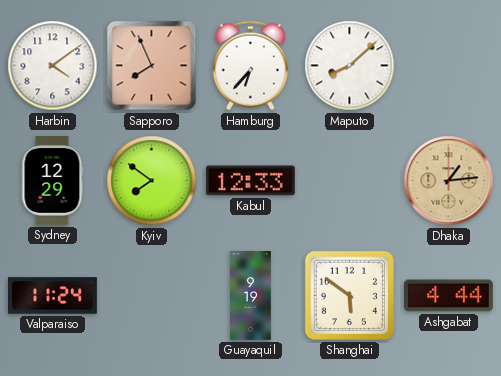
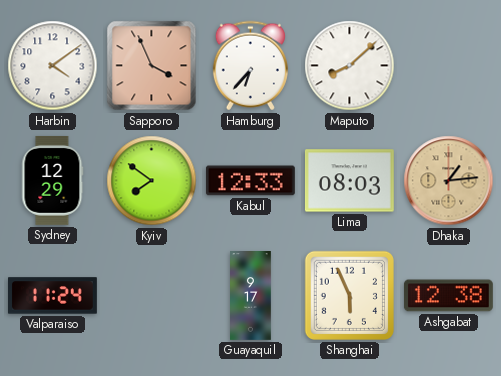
Sapporo: 7:56 -> 3:56
Lima: none -> 08:03
Guayaquil: 9:19 -> 9:17
Shanghai: 5:51 -> 5:56
Ashgabat: 4:44 -> 12:38
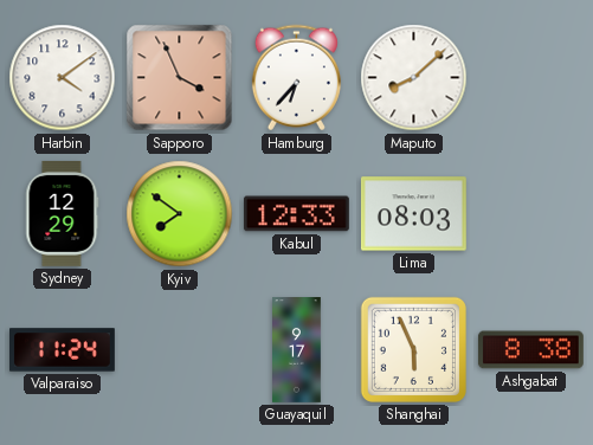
Dhaka: 1:14 -> none
Ashgabat: 12:38 -> 8:38
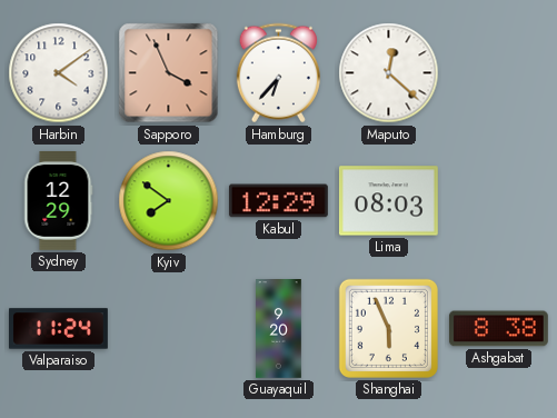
Maputo: 8:08 -> 12:22
Kabul: 12:33 -> 12:29
Guayaquil: 9:17 -> 9:20
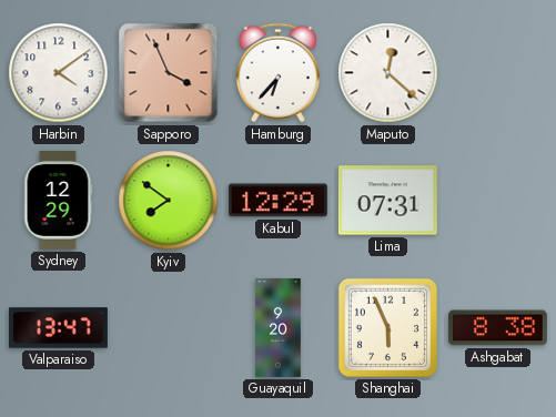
Lima: 08:03 -> 07:31
Valparaiso: 11:24 -> 13:47
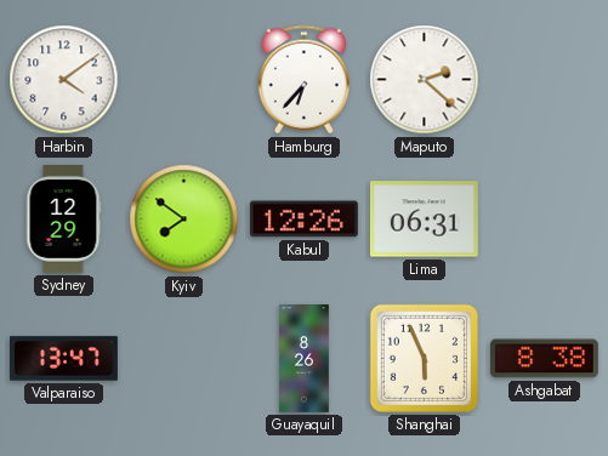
Sapporo: 3:56 -> none
Maputo: 12:22 -> 2:22
Kabul: 12:29 -> 12:26
Lima: 07:31 -> 06:31
Guayaquil: 9:20 -> 8:26
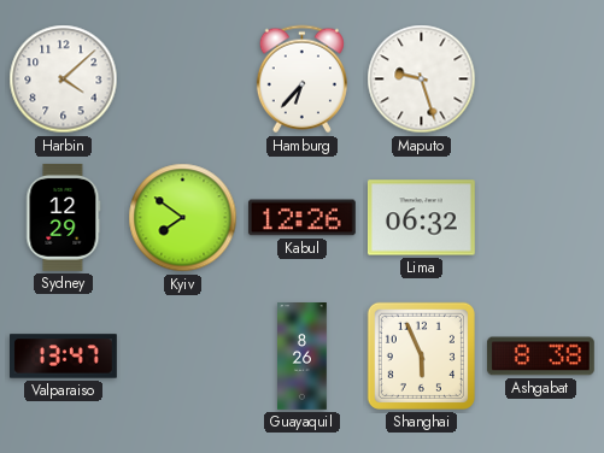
Harbin: 4:09 -> 4:08
Maputo: 2:22 -> 9:27
Lima: 06:31 -> 06:32
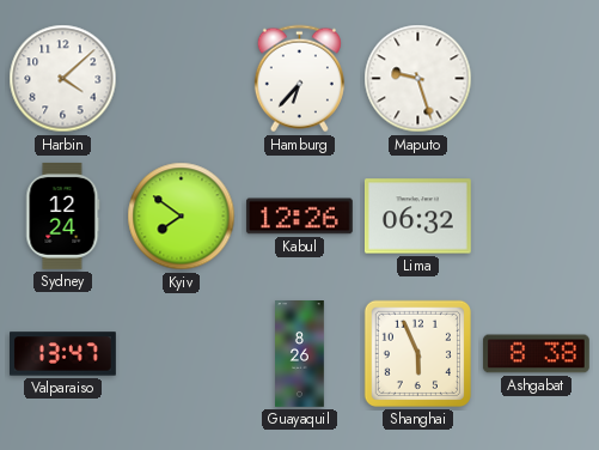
Sydney: 12:29 -> 12:24
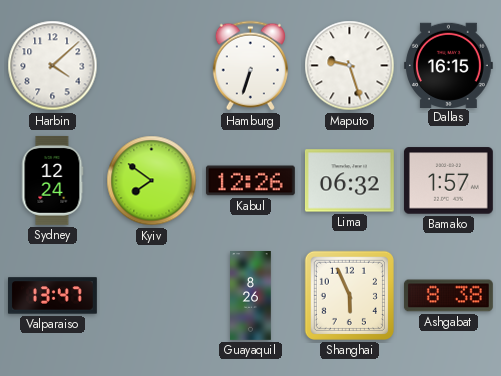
Hamburg: 6:37 -> 6:33
Dallas: none -> 16:15
Bamako: none -> 1:57
